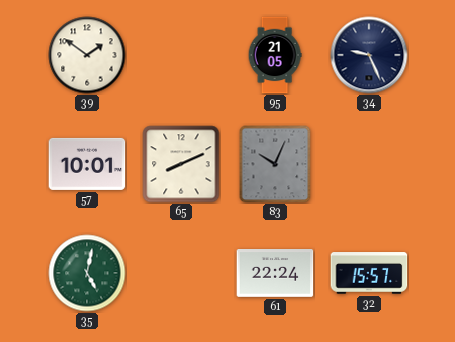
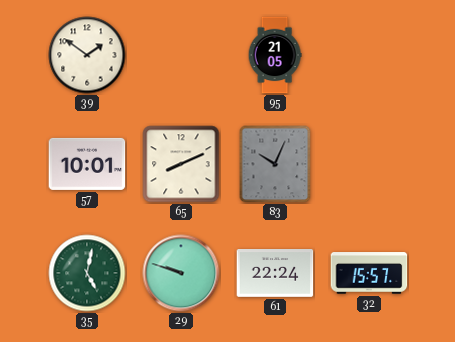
34: 9:26 -> none
29: none -> 9:48
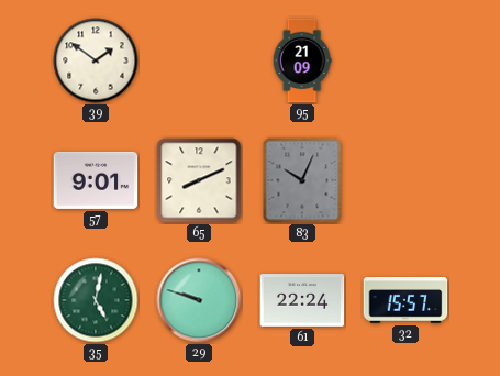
95: 21:05 -> 21:09
57: 10:01 -> 9:01
